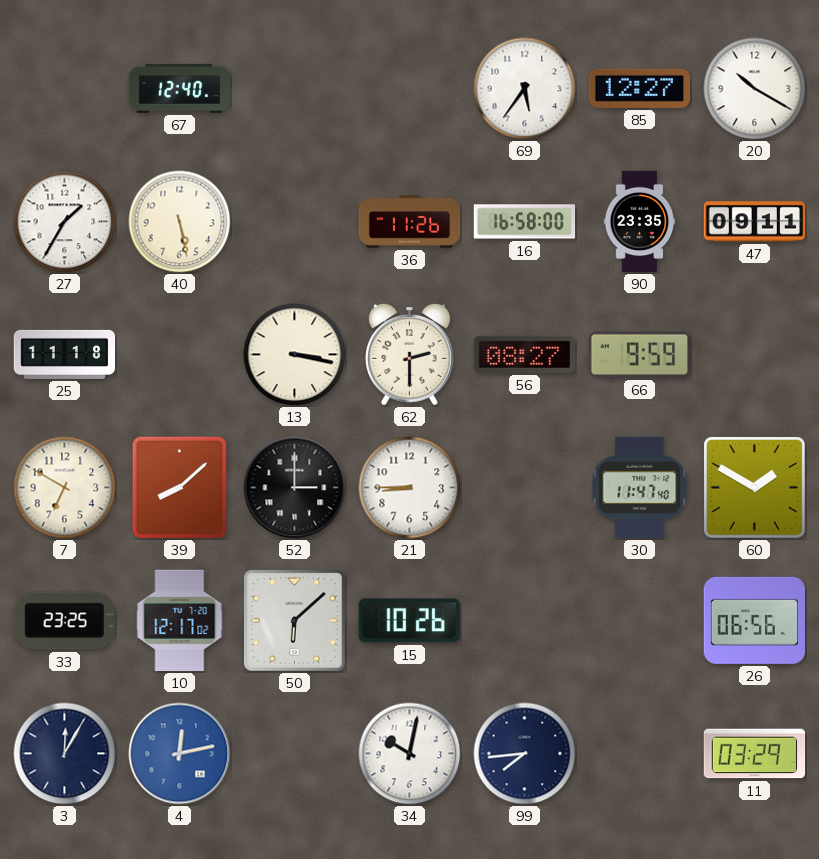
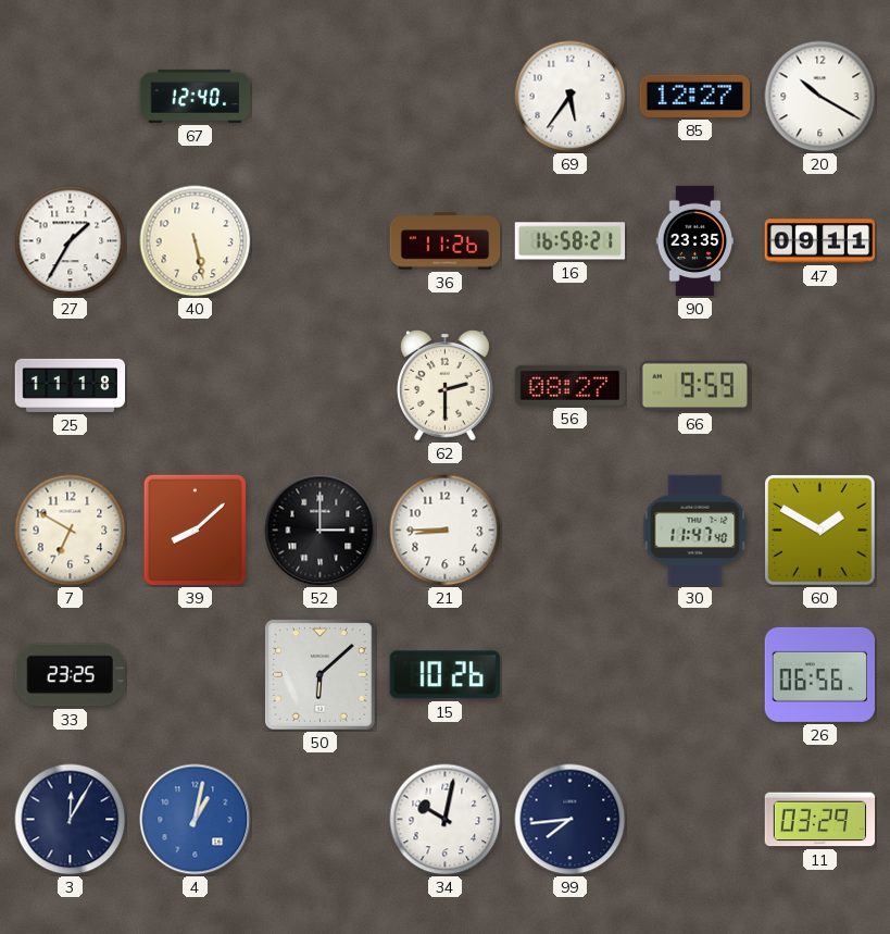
16: 16:58:00 -> 16:58:21
13: 3:17 -> none
10: 12:17 -> none
4: 12:13 -> 1:02
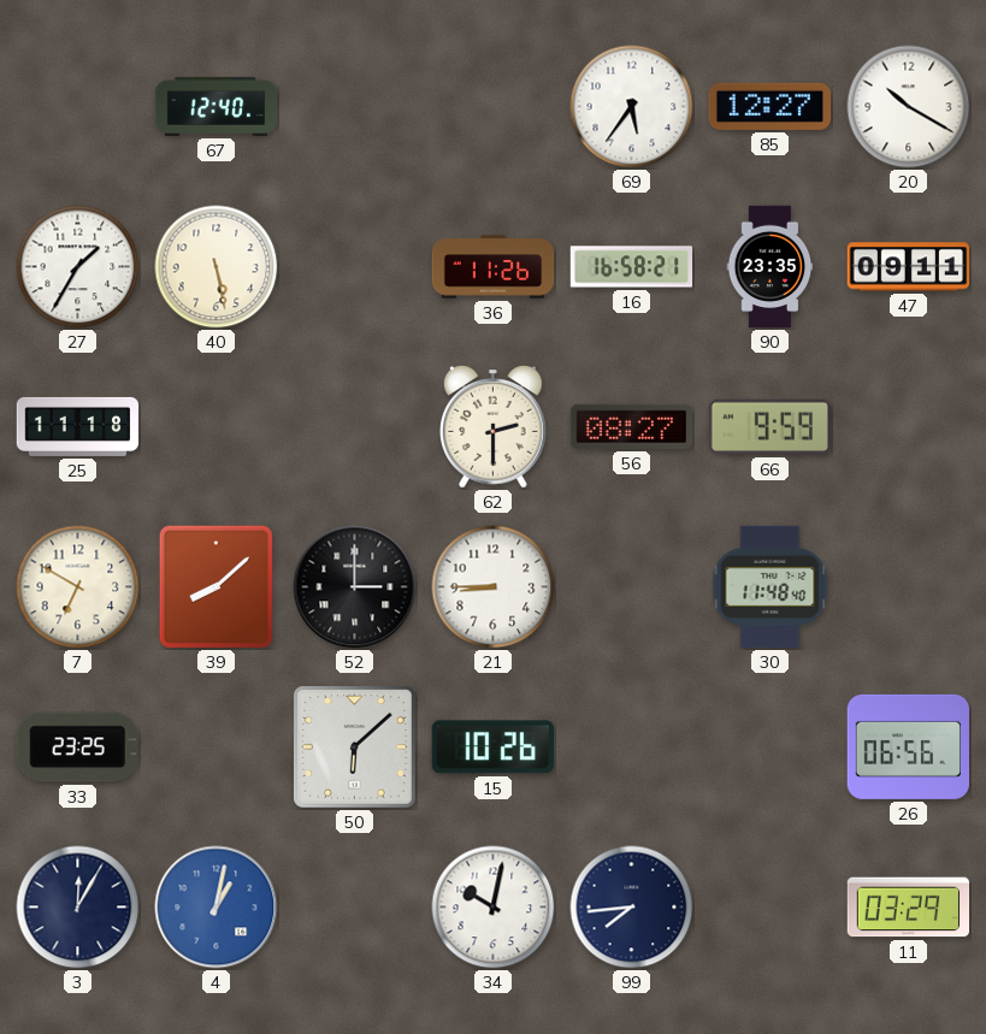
30: 11:47 -> 11:48
60: 1:50 -> none
